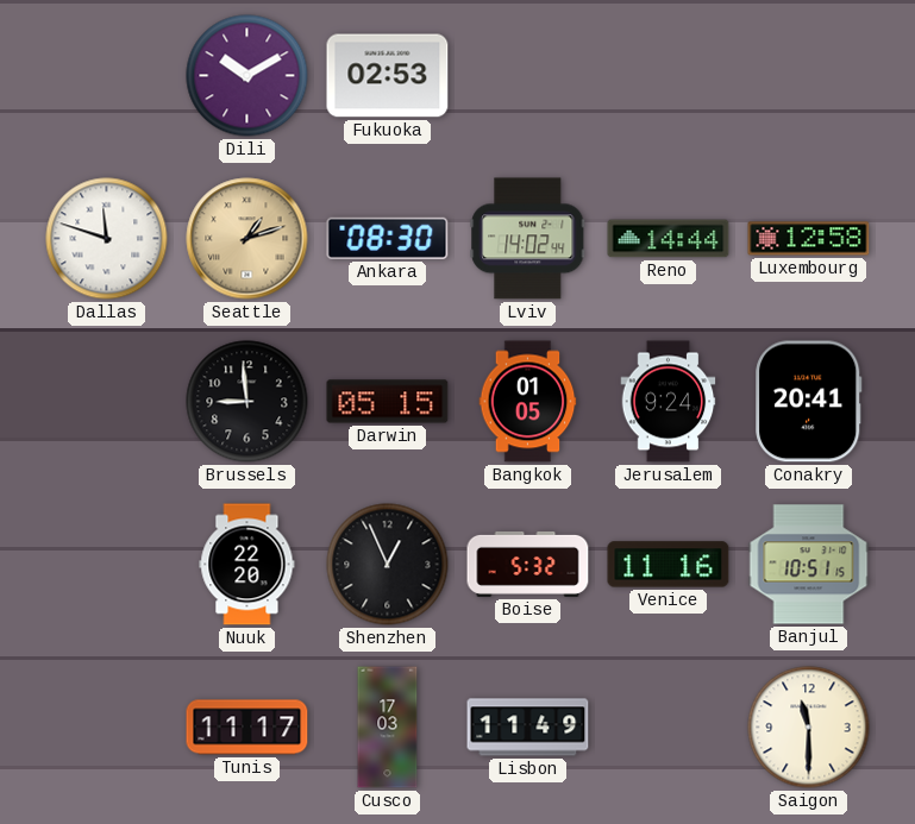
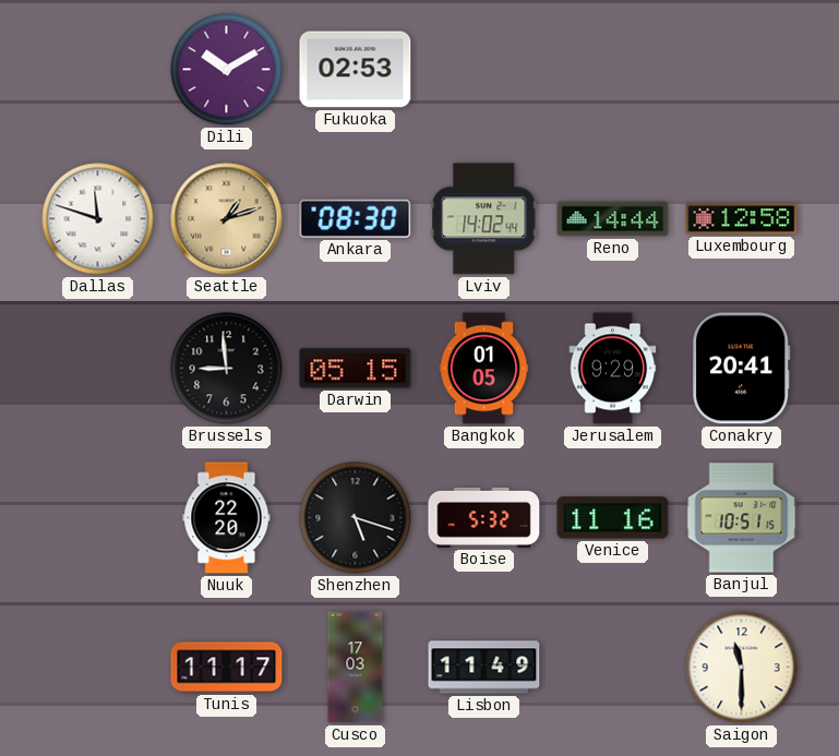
Jerusalem: 9:24 -> 9:29
Shenzhen: 12:56 -> 5:18
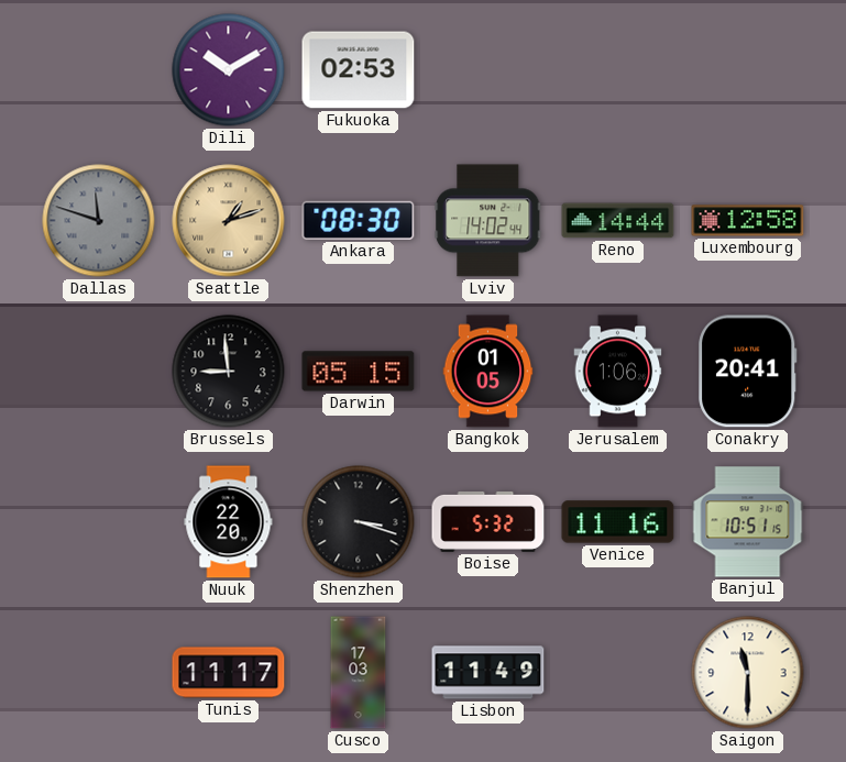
Dallas dial: white -> grey
Jerusalem: 9:29 -> 1:06
Shenzhen: 5:18 -> 3:18
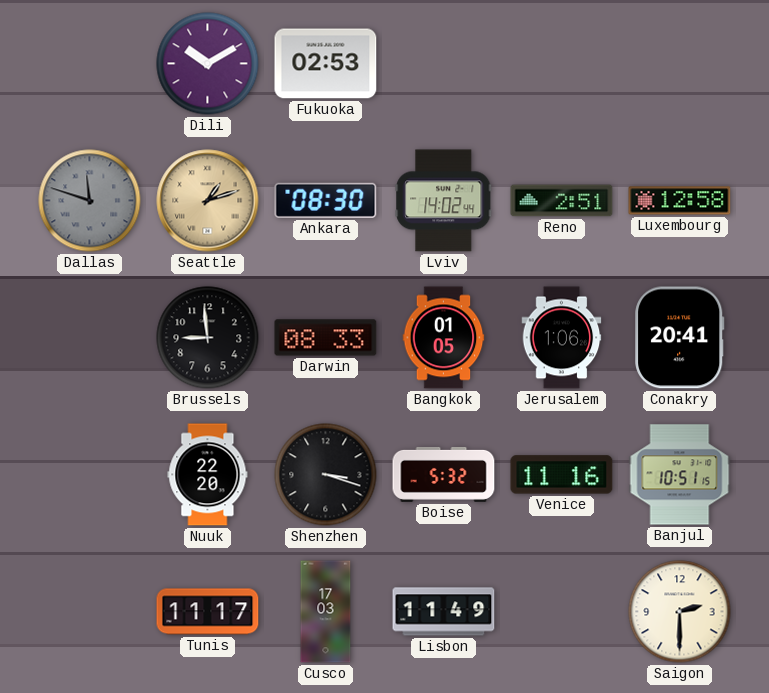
Reno: 14:44 -> 2:51
Darwin: 05:15 -> 08:33
Saigon: 11:30 -> 2:30
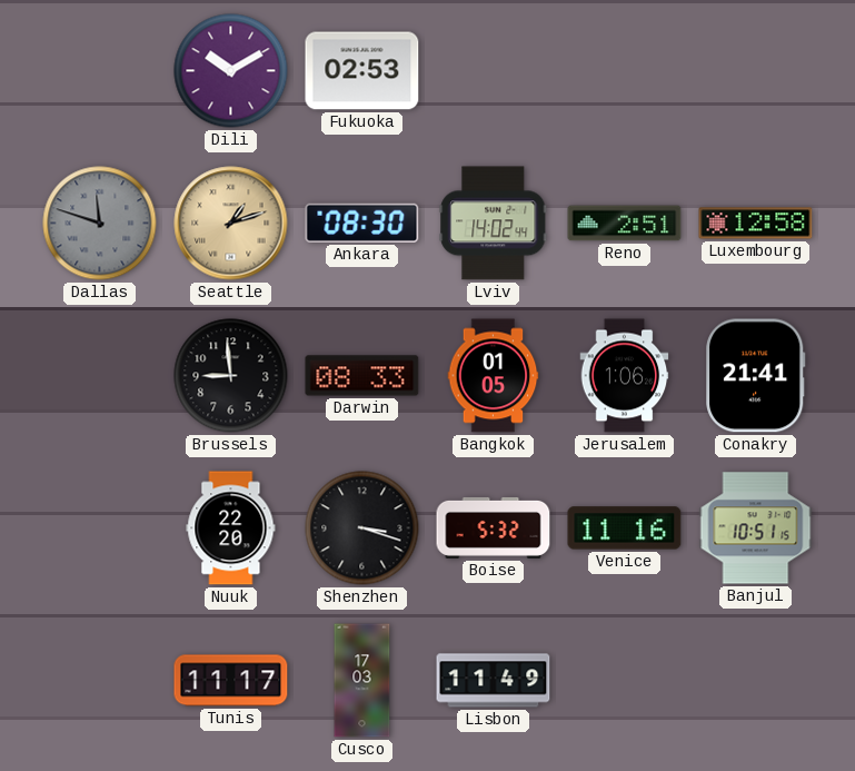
Conakry: 20:41 -> 21:41
Saigon: 2:30 -> none
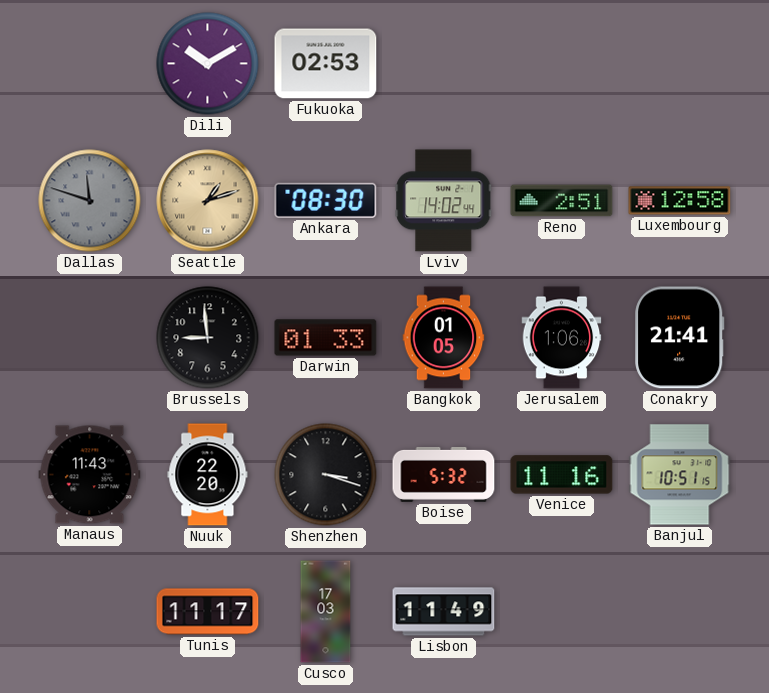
Darwin: 08:33 -> 01:33
Manaus: none -> 11:43
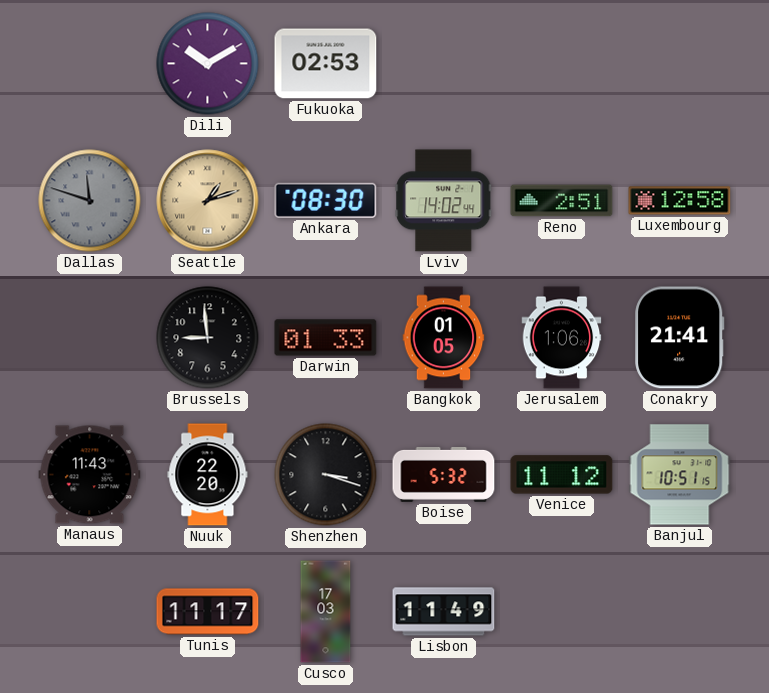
Venice: 11:16 -> 11:12
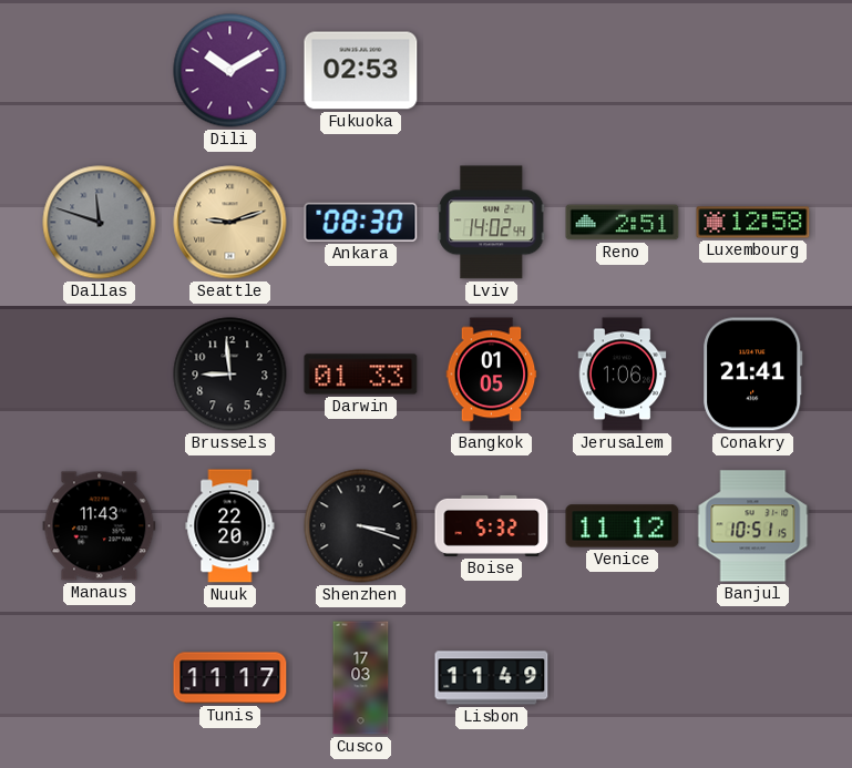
Seattle: 1:12 -> 9:12
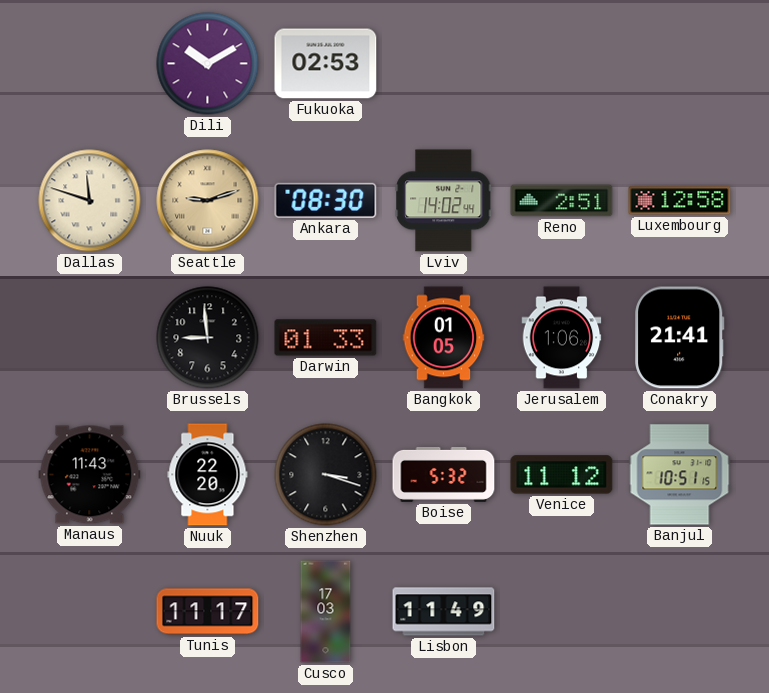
Dallas dial: grey -> cream
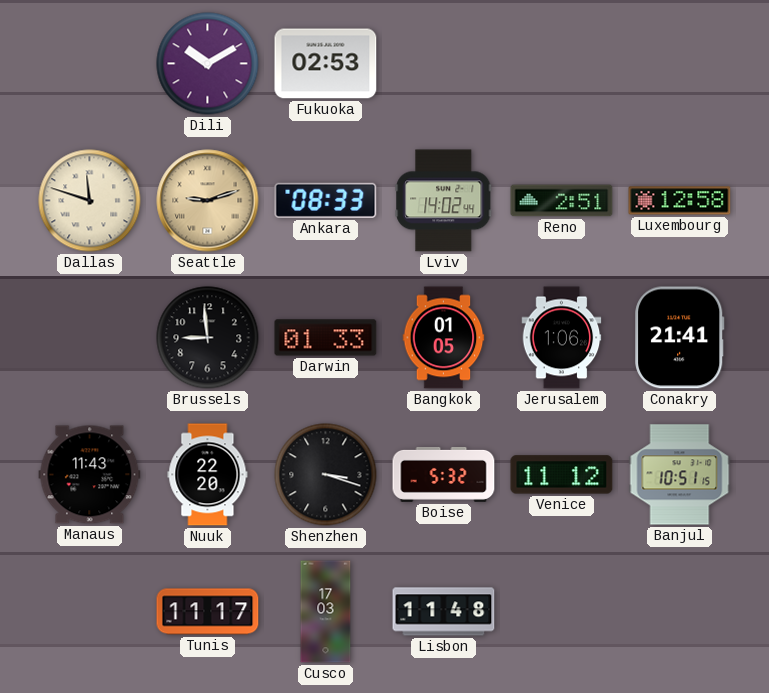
Ankara: 08:30 -> 08:33
Lisbon: 11:49 -> 11:48
